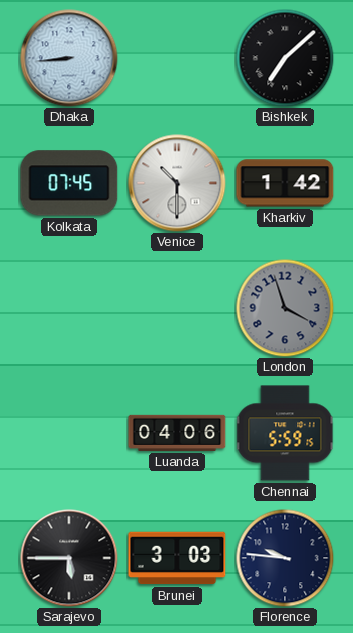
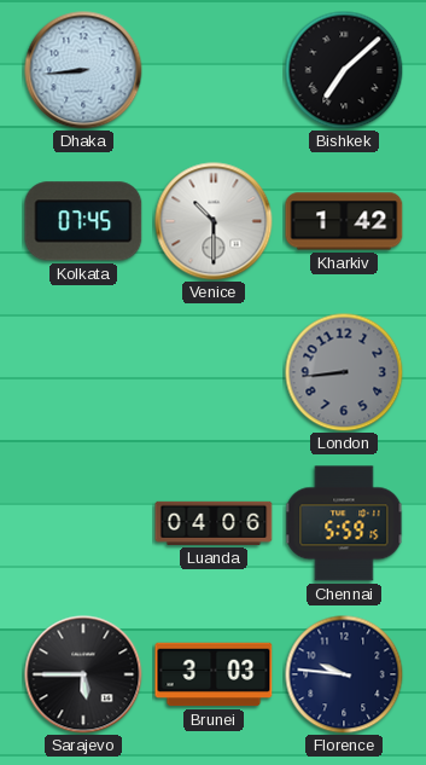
London: 3:57 -> 8:44
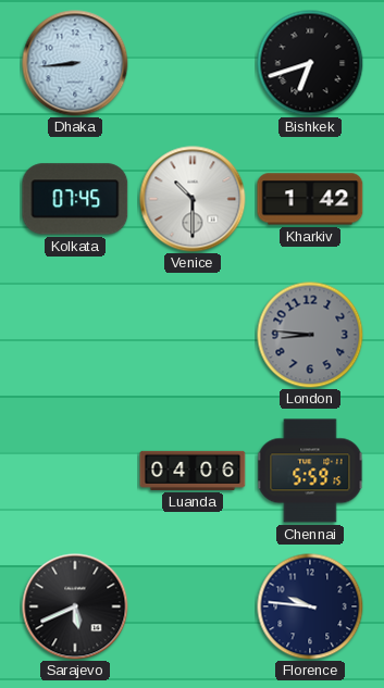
Bishkek: 7:08 -> 6:42
London: 8:44 -> 8:46
Sarajevo: 5:45 -> 5:41
Brunei: 3:03 -> none
